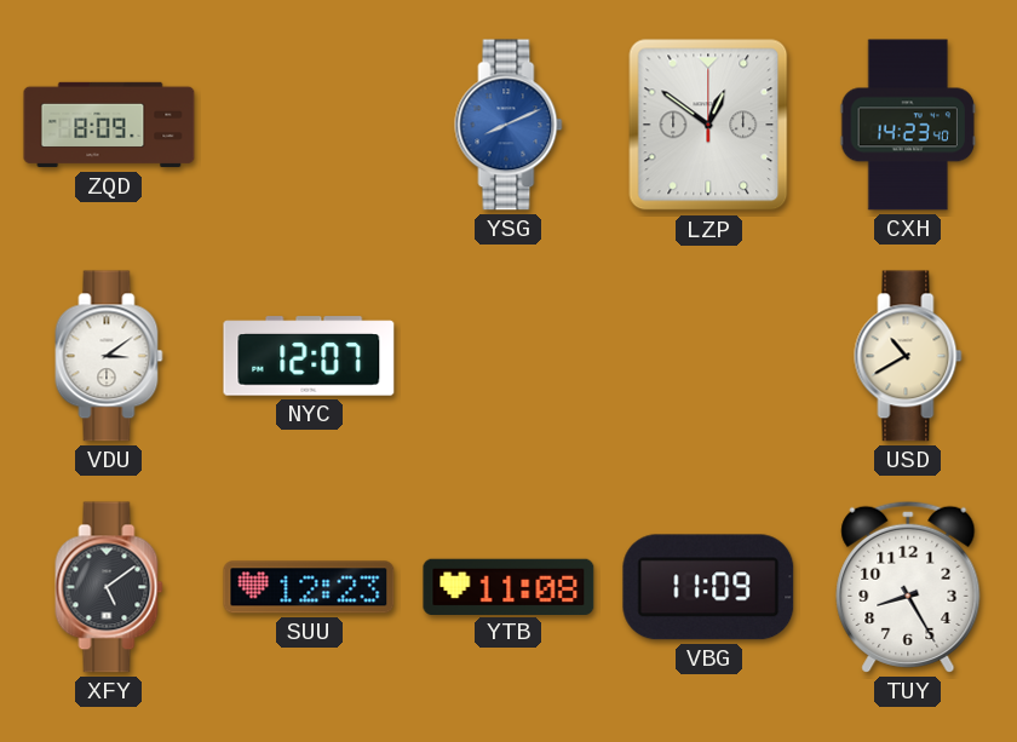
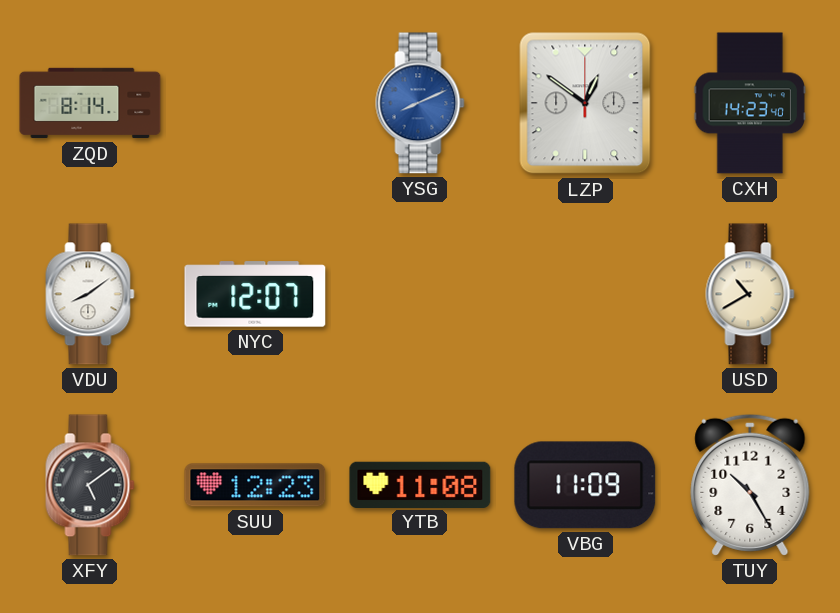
ZQD: 8:09 -> 8:14
VDU: 3:09 -> 8:09
TUY: 8:25 -> 10:25
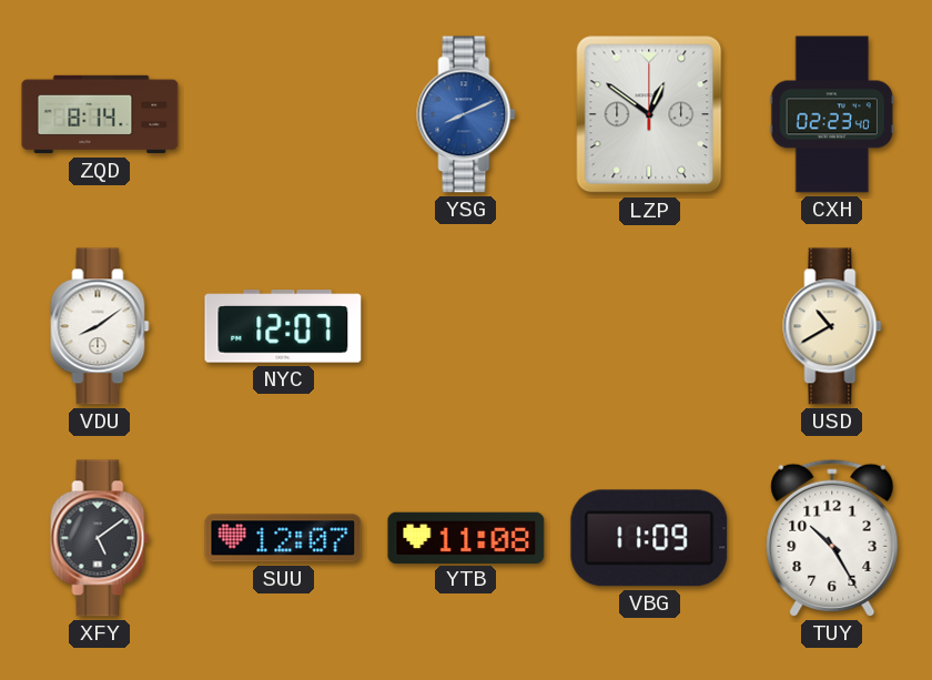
CXH: 14:23 -> 02:23
SUU: 12:23 -> 12:07
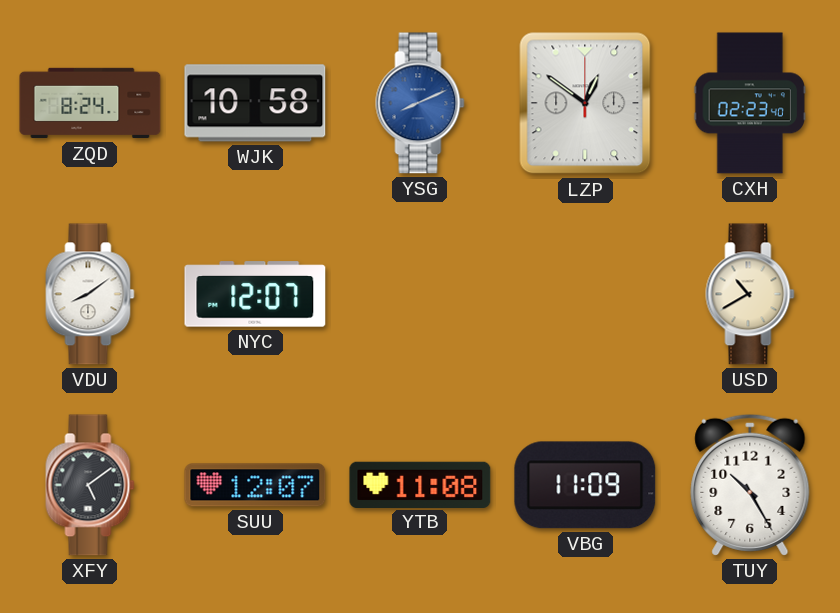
ZQD: 8:14 -> 8:24
WJK: none -> 10:58
